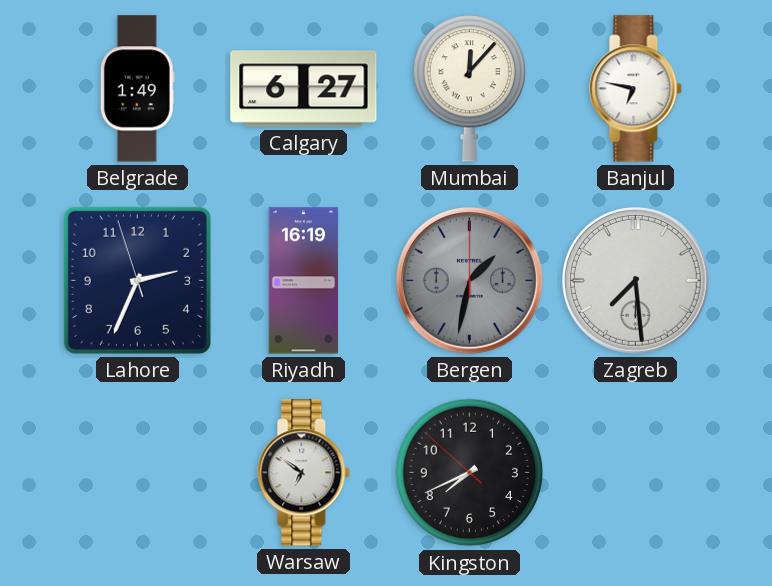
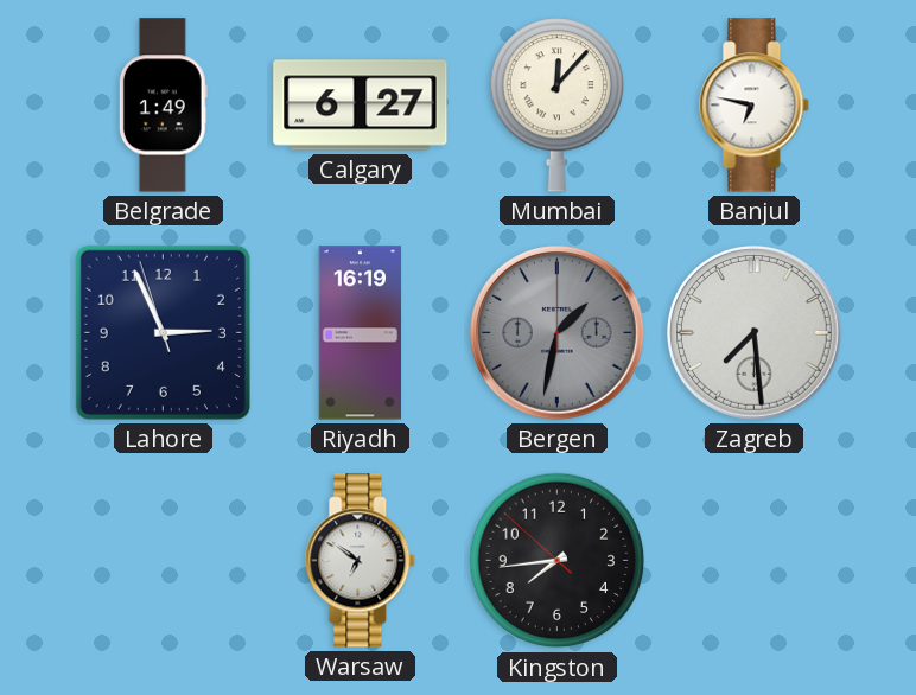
Lahore: 2:33 -> 2:55
Kingston: 7:40 -> 7:43
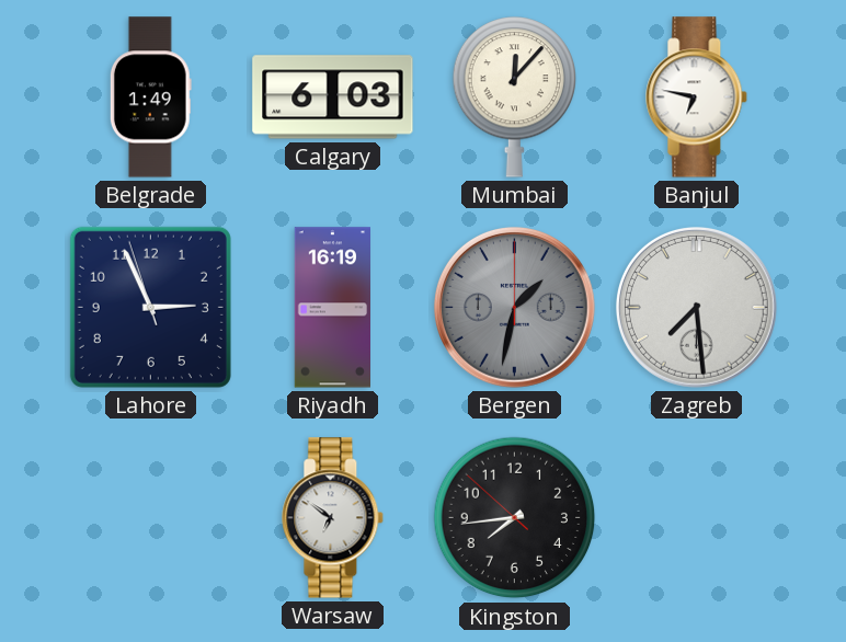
Calgary: 6:27 -> 6:03
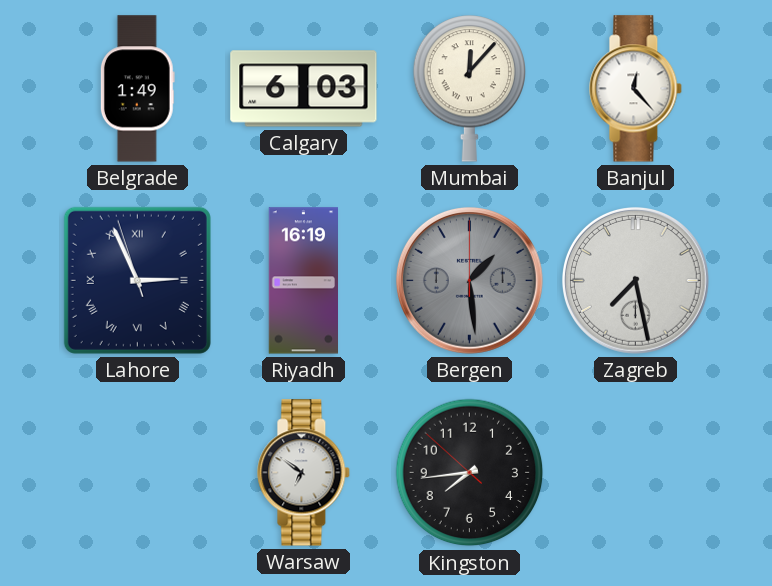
Banjul: 6:47 -> 12:23
Lahore numerals: Arabic -> Roman
Bergen: 1:32 -> 1:29
Zagreb: 7:29 -> 7:28
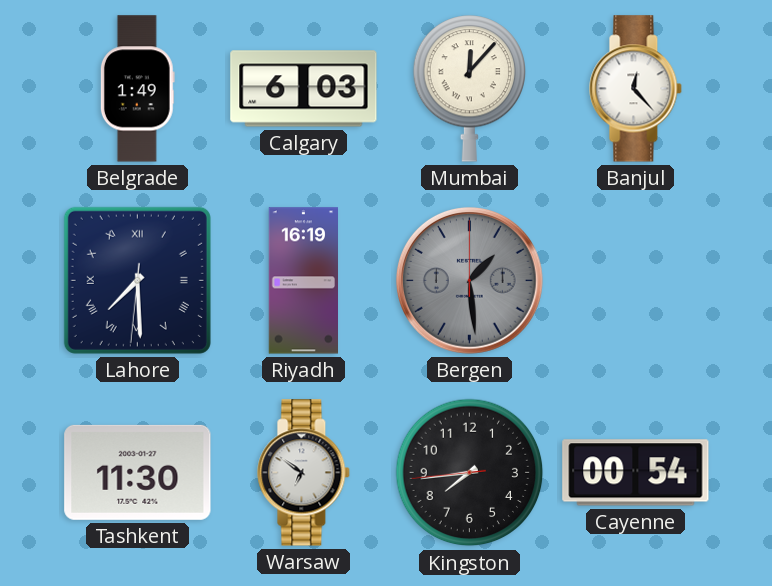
Lahore: 2:55 -> 7:29
Zagreb: 7:28 -> none
Tashkent: none -> 11:30
Kingston: 7:43:52 -> 7:43:44
Cayenne: none -> 00:54
